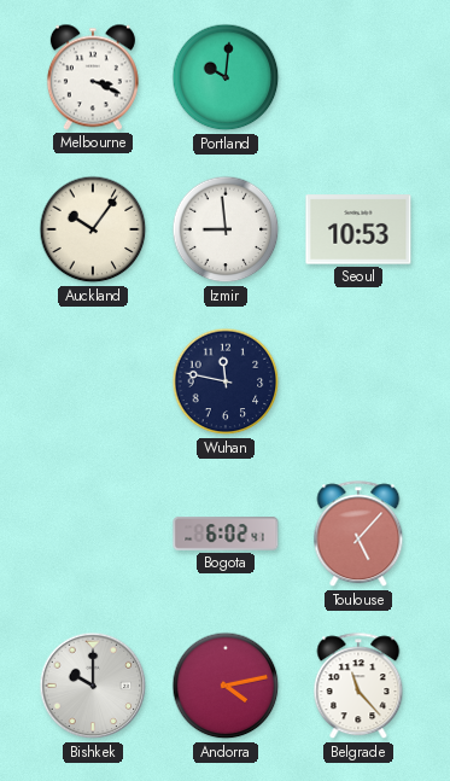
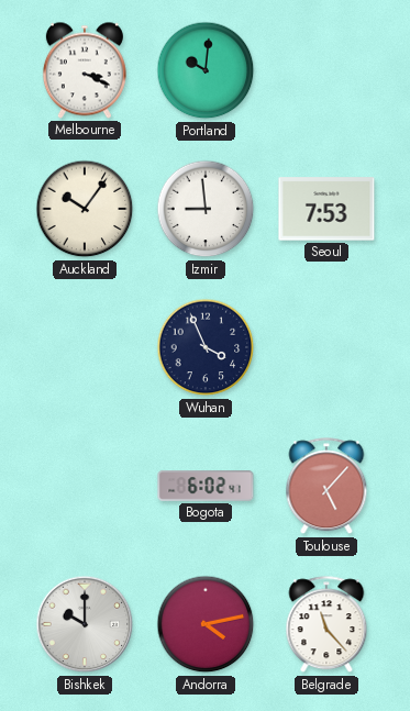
Seoul: 10:53 -> 7:53
Wuhan: 11:47 -> 3:56
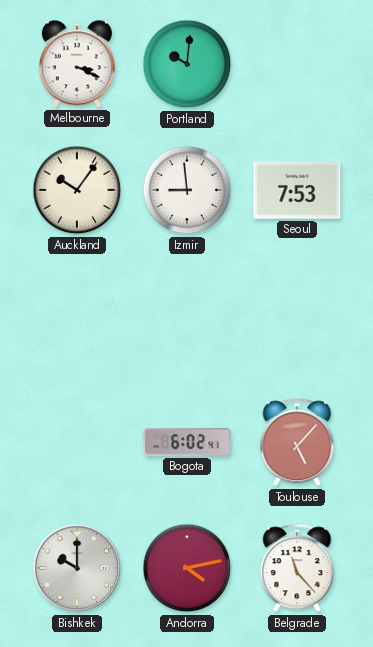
Wuhan: 3:56 -> none
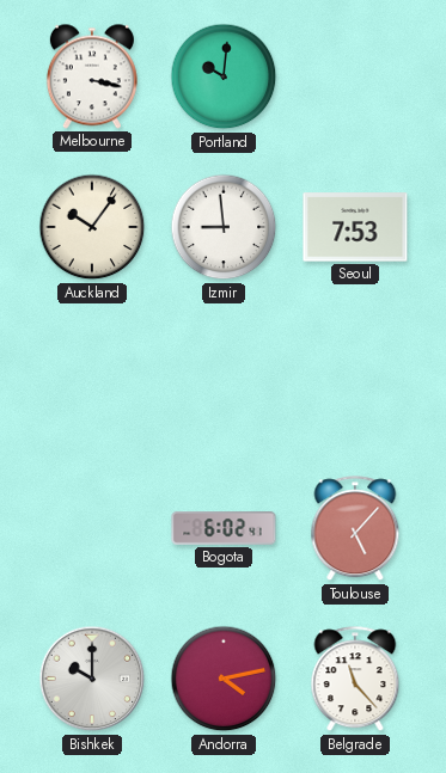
Melbourne: 3:19 -> 3:17
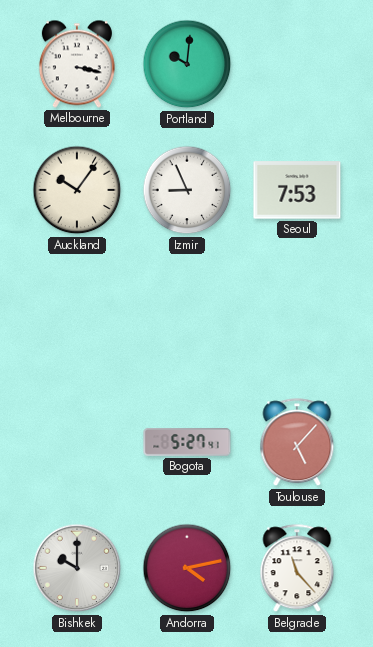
Izmir: 8:59 -> 8:56
Bogota: 6:02 -> 5:27
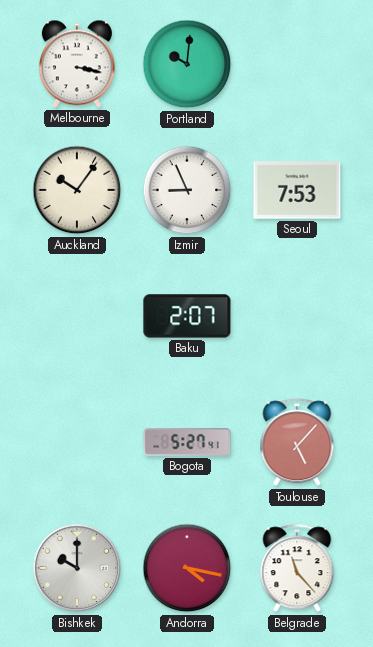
Baku: none -> 2:07
Andorra: 4:13 -> 4:17
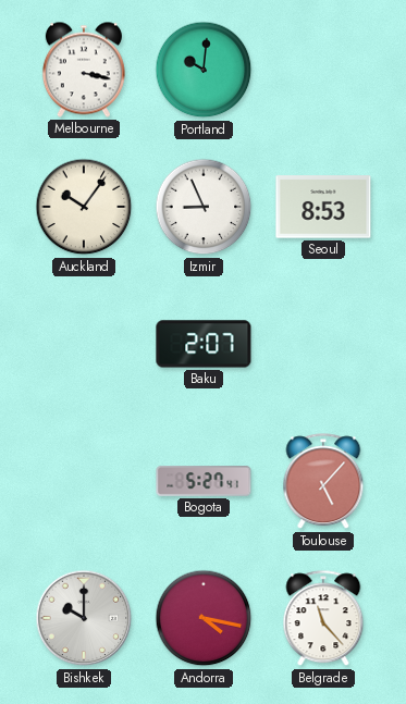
Seoul: 7:53 -> 8:53
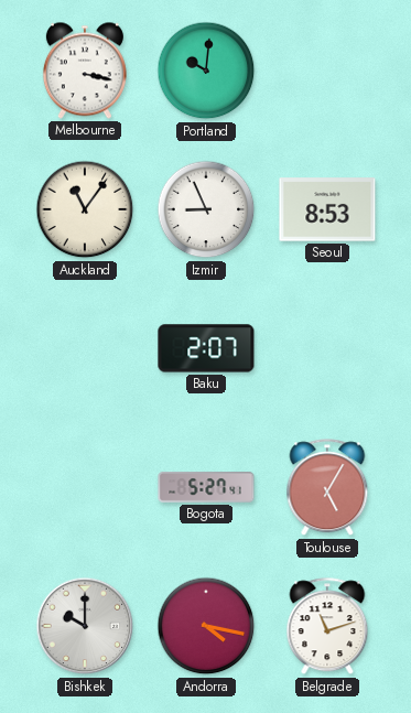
Auckland: 10:06 -> 11:06
Toulouse: 5:07 -> 5:05
Belgrade: 11:23 -> 11:12
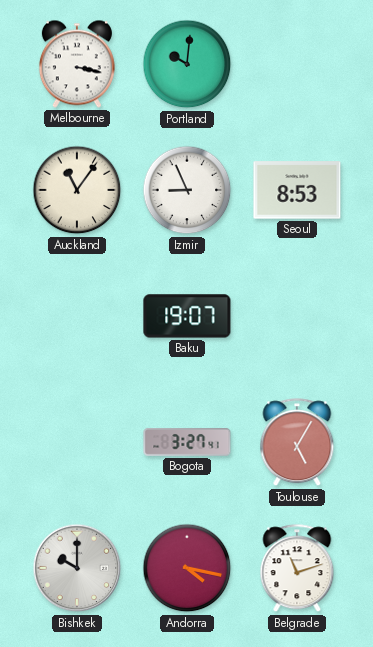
Baku: 2:07 -> 19:07
Bogota: 5:27 -> 3:27
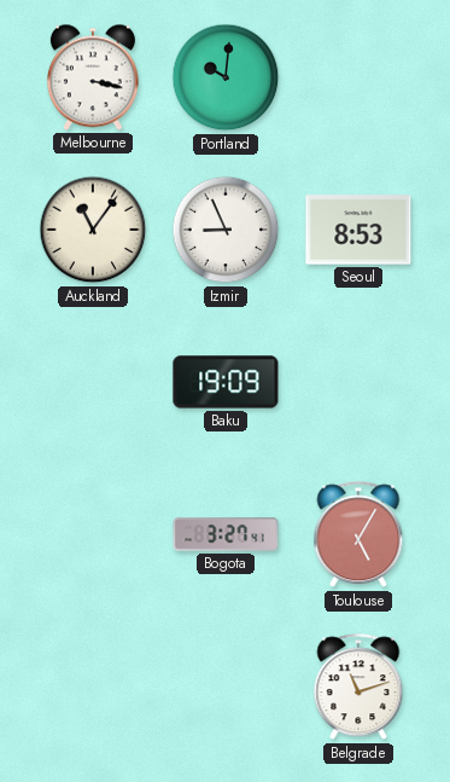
Baku: 19:07 -> 19:09
Bishkek: 10:00 -> none
Andorra: 4:17 -> none
